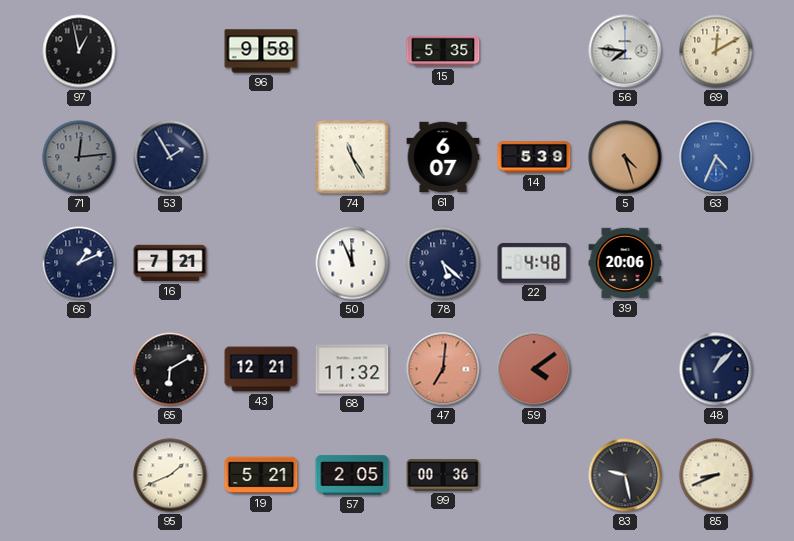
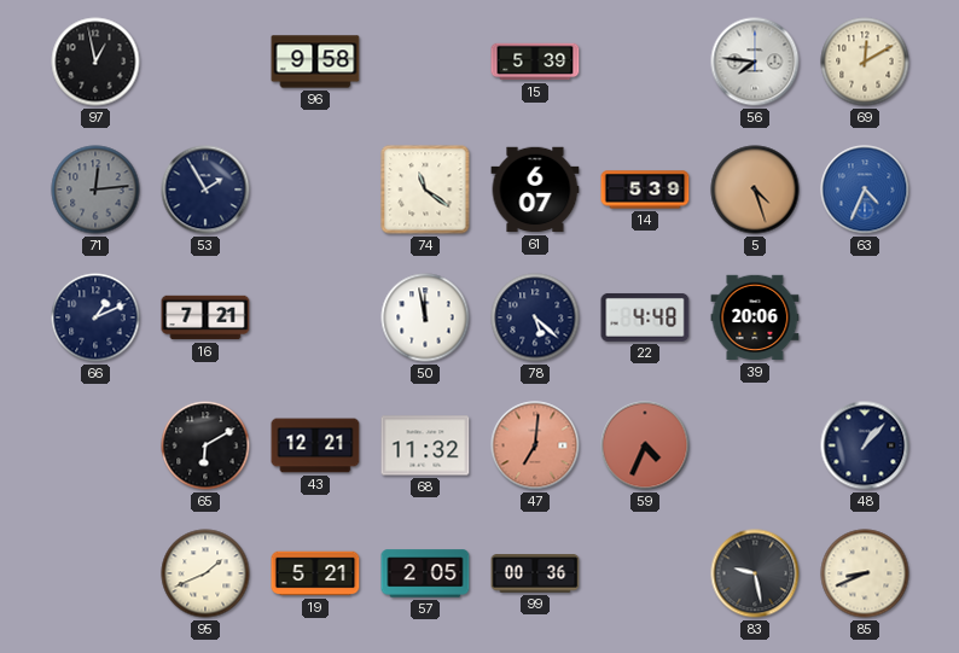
15: 5:35 -> 5:39
74: 11:25 -> 11:21
50: 11:56 -> 11:58
59: 4:09 -> 4:34
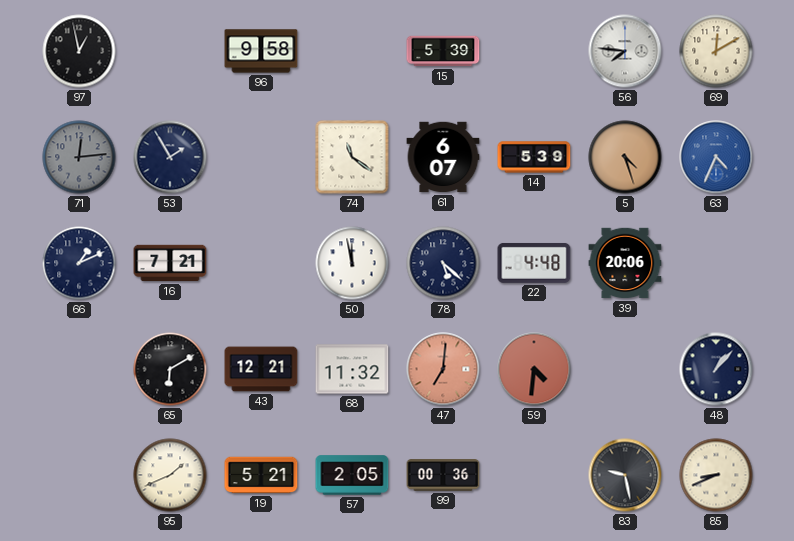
59: 4:34 -> 4:31
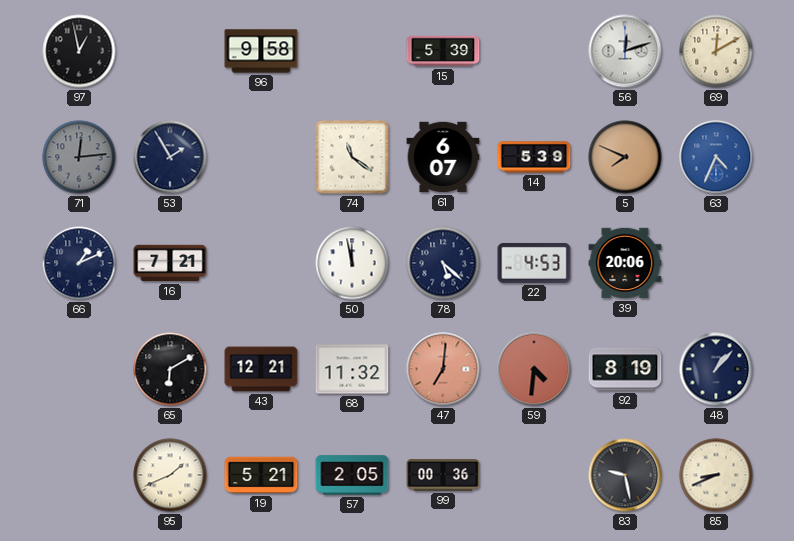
56: 7:46 -> 12:12
5: 4:27 -> 7:49
22: 4:48 -> 4:53
92: none -> 8:19
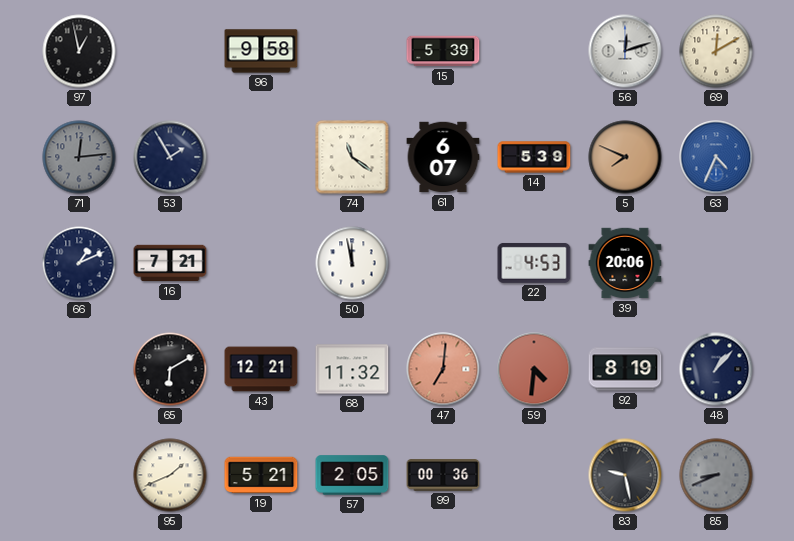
78: 5:22 -> none
85 dial: cream -> grey
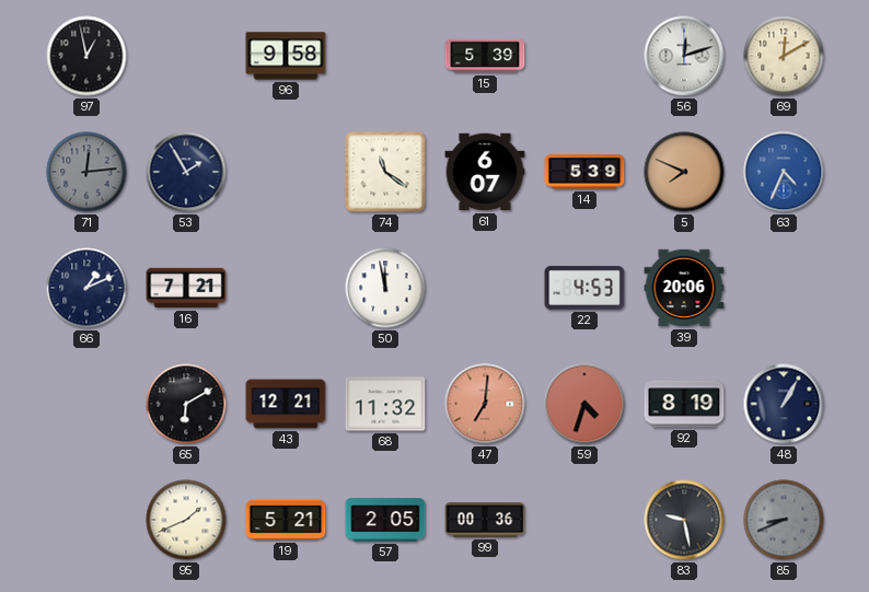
59: 4:31 -> 4:33
48: 1:07 -> 1:05
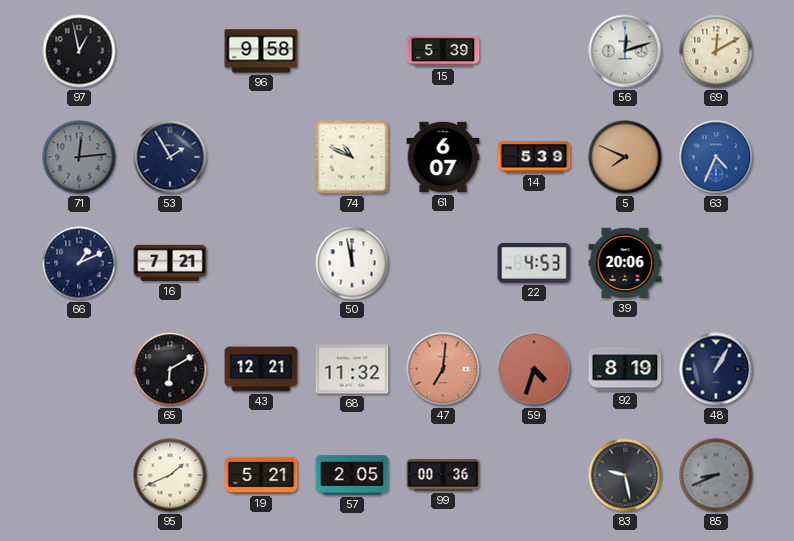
74: 11:21 -> 10:49
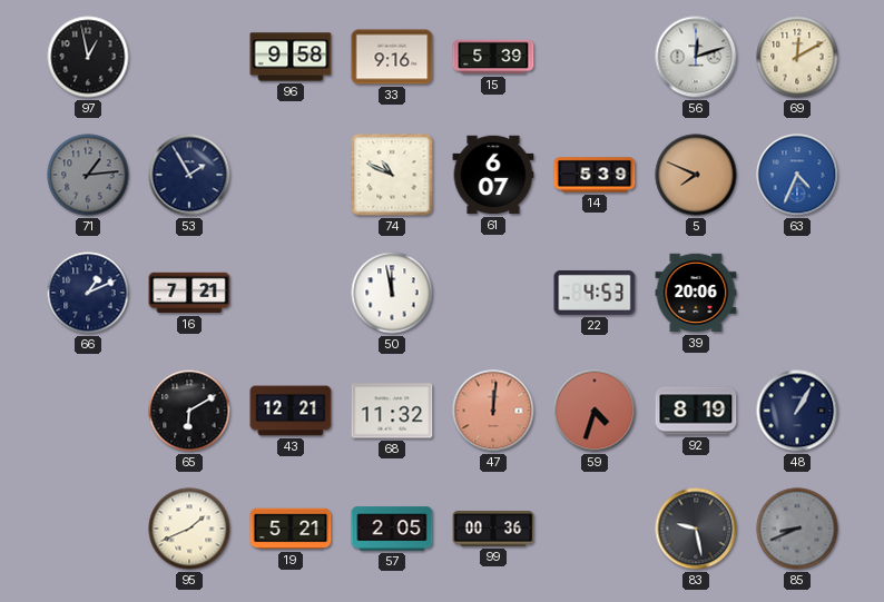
33: none -> 9:16
71: 12:14 -> 1:14
47: 7:01 -> 12:01
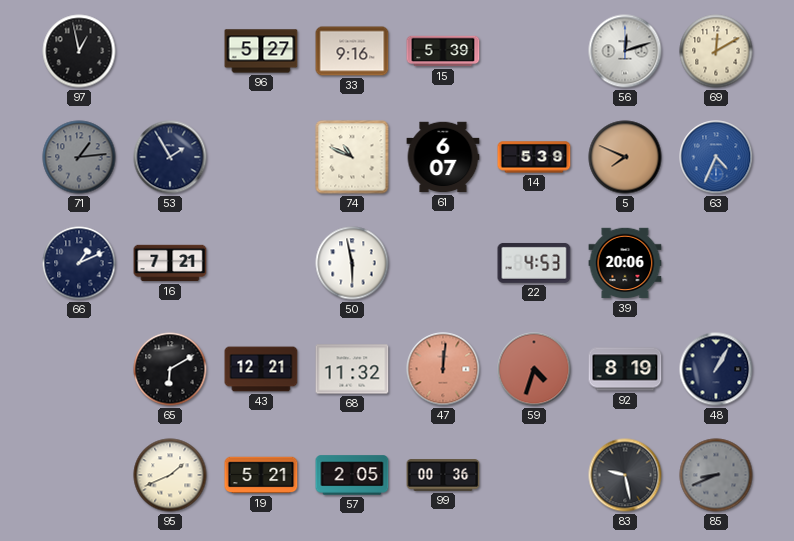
96: 9:58 -> 5:27
50: 11:58 -> 5:58
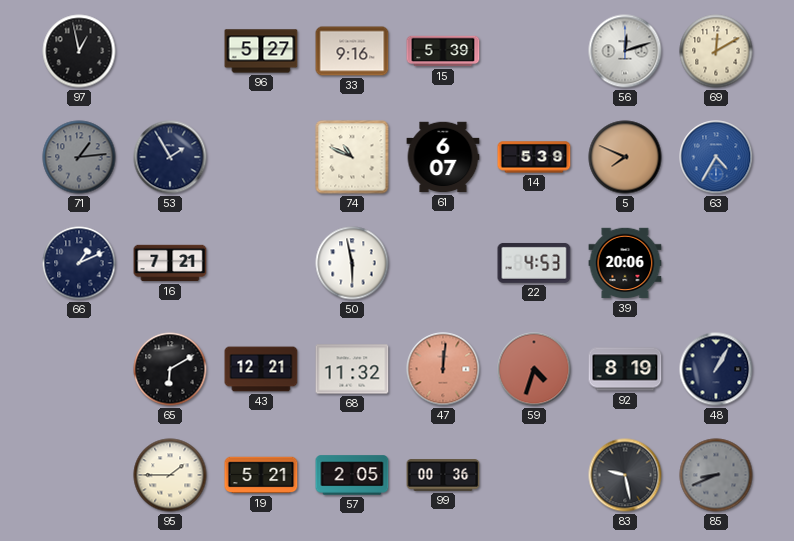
63: 4:34 -> 4:35
95: 1:41 -> 1:45
